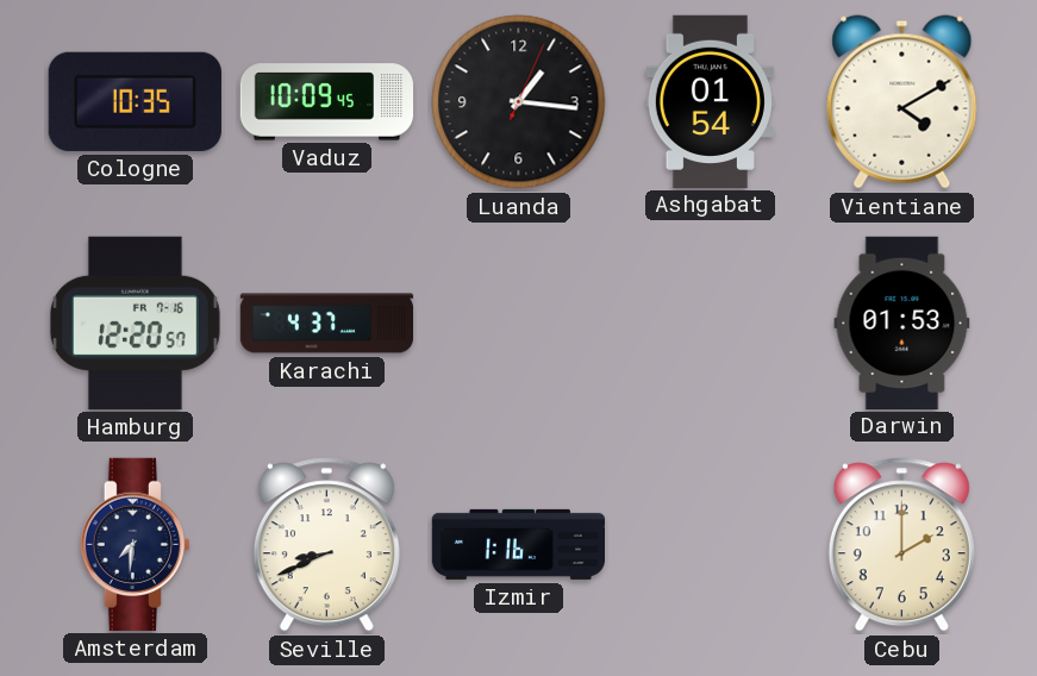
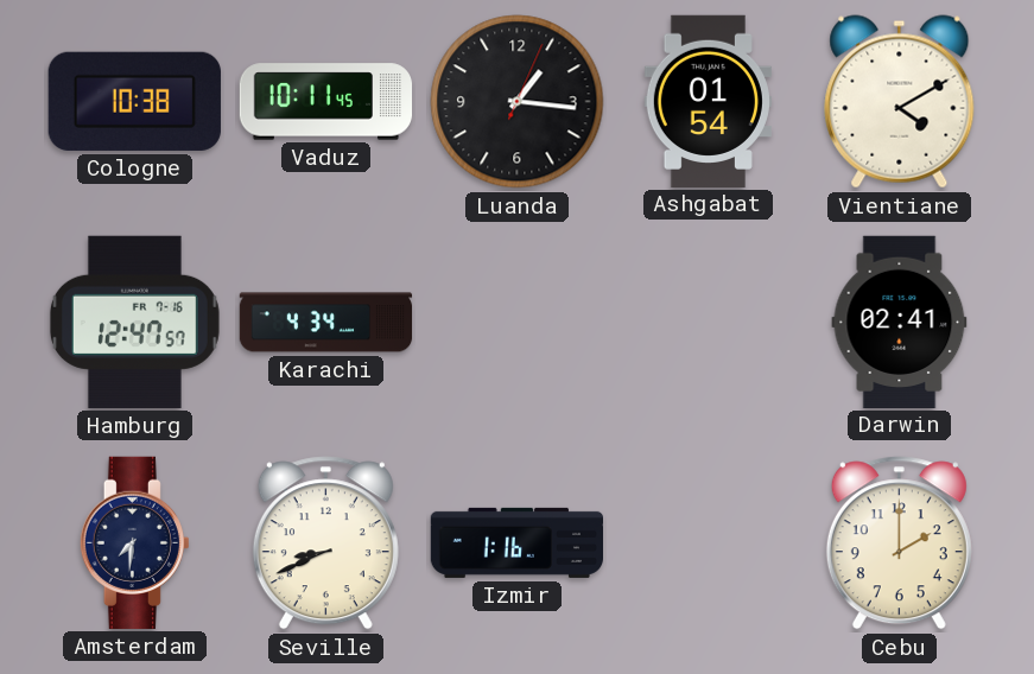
Cologne: 10:35 -> 10:38
Vaduz: 10:09 -> 10:11
Hamburg: 12:20 -> 12:47
Karachi: 4:37 -> 4:34
Darwin: 01:53 -> 02:41
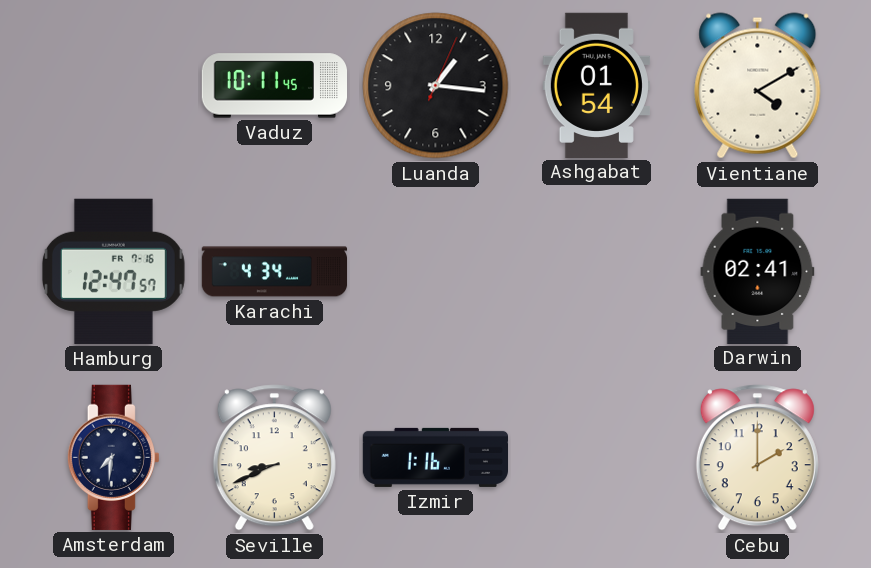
Cologne: 10:38 -> none
